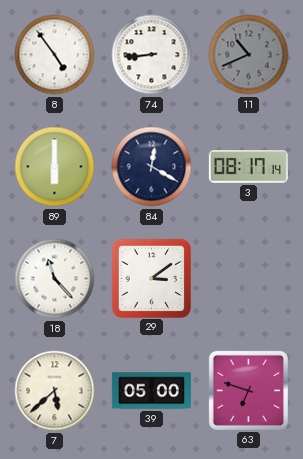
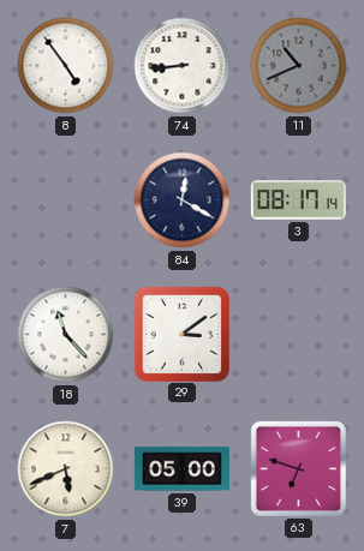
89: 6:00 -> none
7: 5:38 -> 5:41
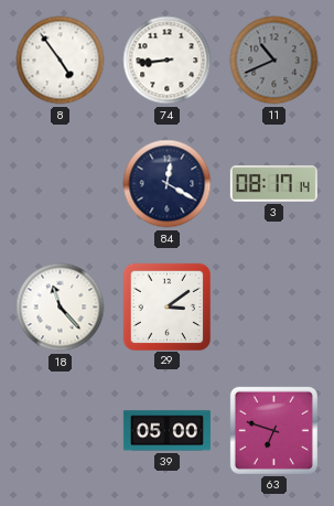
7: 5:41 -> none
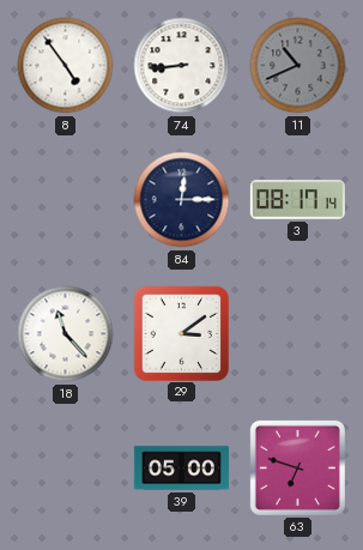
84: 12:20 -> 12:15
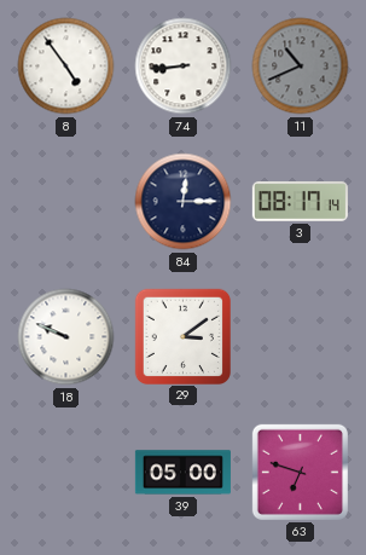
18: 11:23 -> 9:49
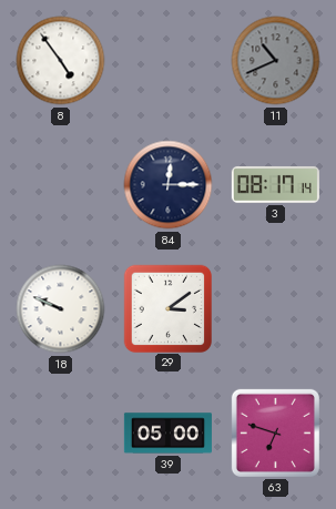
74: 8:44 -> none
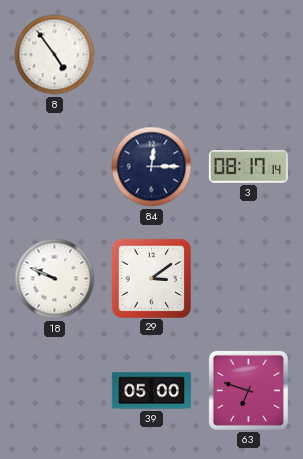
11: 10:41 -> none
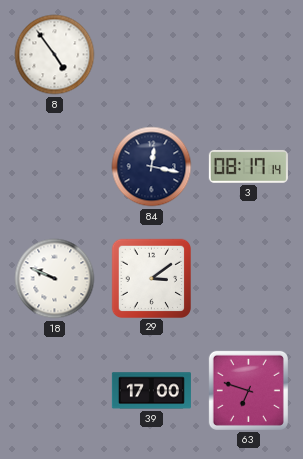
84: 12:15 -> 12:17
39: 05:00 -> 17:00
